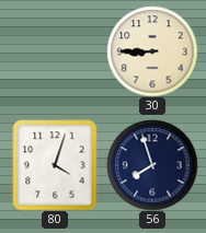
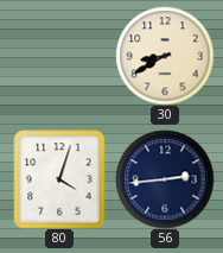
30: 8:45 -> 8:40
56: 7:57 -> 2:44
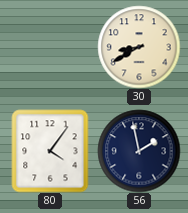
80: 4:03 -> 4:06
56: 2:44 -> 1:58
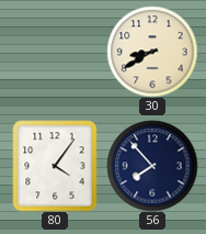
56: 1:58 -> 7:53
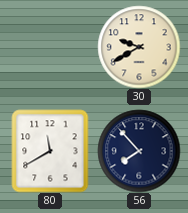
30: 8:40 -> 9:40
80: 4:06 -> 11:40
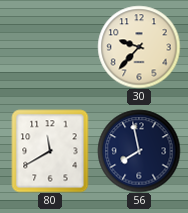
30: 9:40 -> 9:37
56: 7:53 -> 7:58
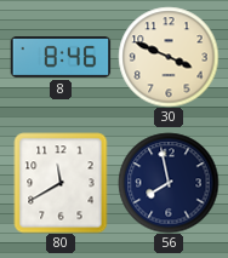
8: none -> 8:46
30: 9:37 -> 3:49
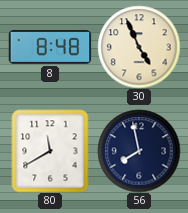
8: 8:46 -> 8:48
30: 3:49 -> 4:56
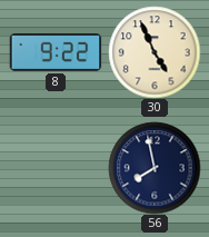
8: 8:48 -> 9:22
80: 11:40 -> none
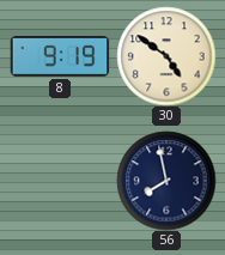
8: 9:22 -> 9:19
30: 4:56 -> 4:51
